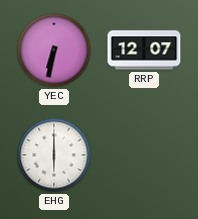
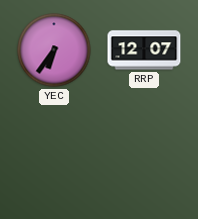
YEC: 6:32 -> 6:36
EHG: 6:00 -> none
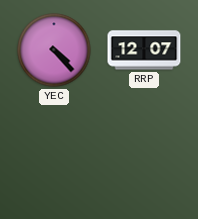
YEC: 6:36 -> 4:23
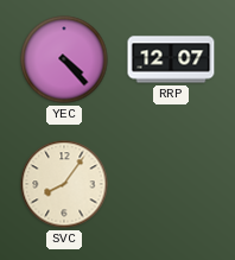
SVC: none -> 8:06
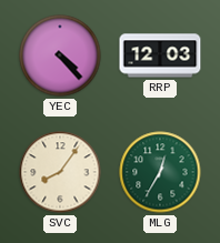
RRP: 12:07 -> 12:03
MLG: none -> 12:35
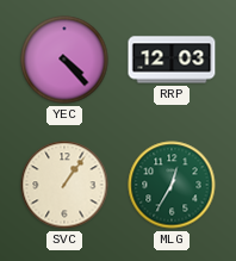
SVC: 8:06 -> 1:06
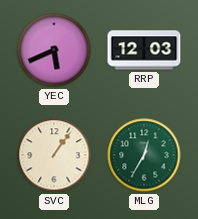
YEC: 4:23 -> 5:41
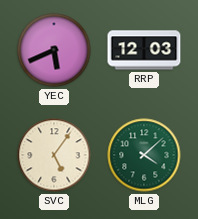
SVC: 1:06 -> 5:06
MLG: 12:35 -> 4:08
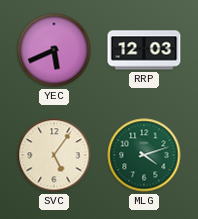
MLG: 4:08 -> 4:12
